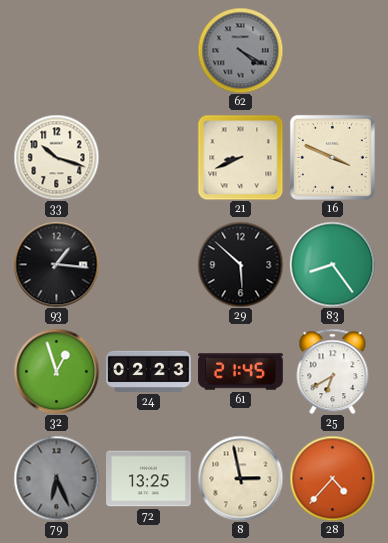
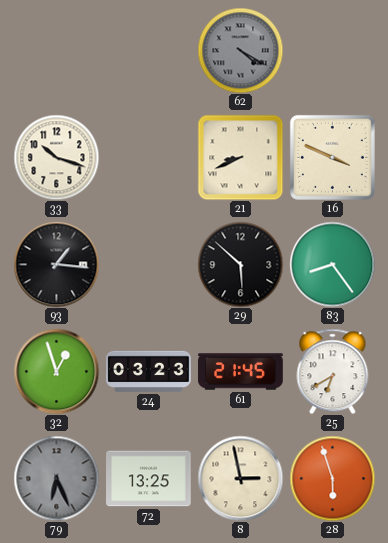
24: 02:23 -> 03:23
28: 4:37 -> 5:57
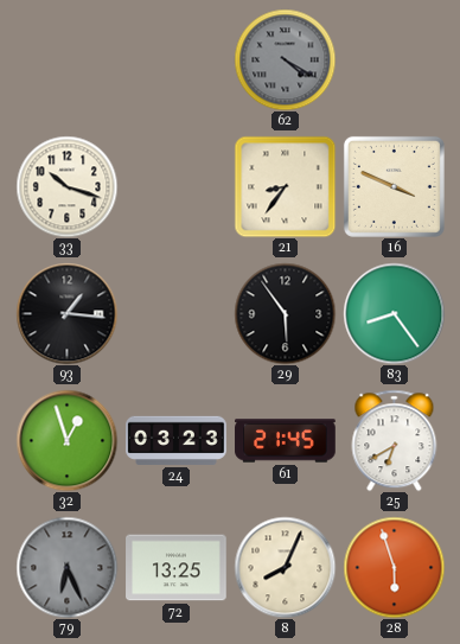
21: 8:41 -> 8:36
29: 5:52 -> 5:54
8: 2:58 -> 8:04
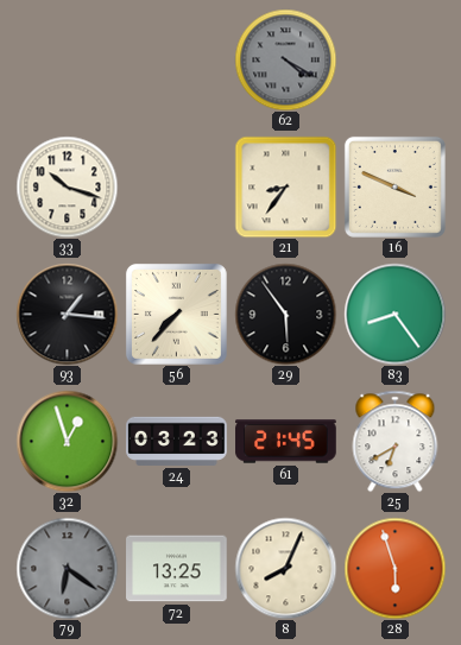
56: none -> 7:37
79: 6:26 -> 6:21
